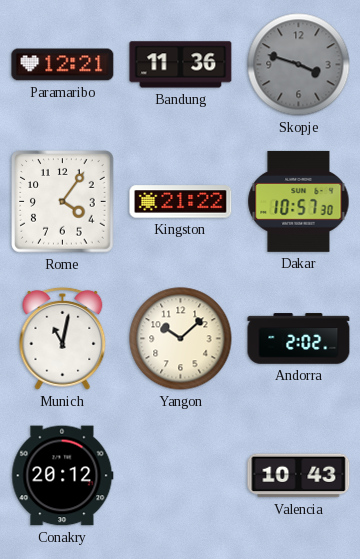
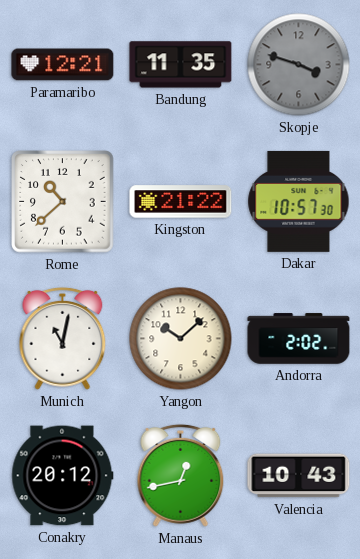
Bandung: 11:36 -> 11:35
Rome: 4:06 -> 10:38
Manaus: none -> 12:43
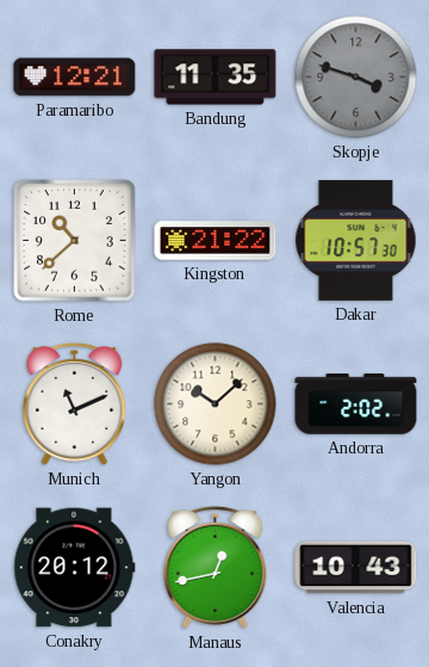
Munich: 11:02 -> 11:11
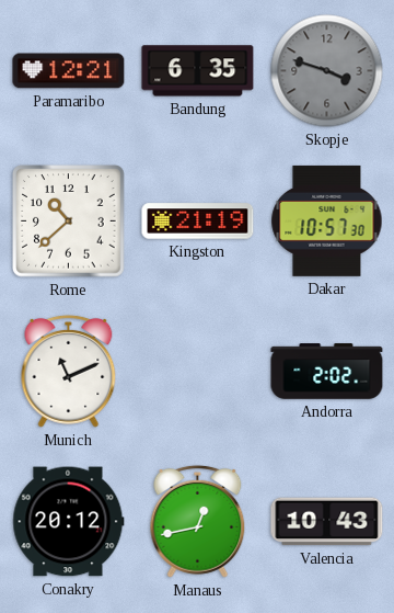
Bandung: 11:35 -> 6:35
Kingston: 21:22 -> 21:19
Yangon: 10:08 -> none
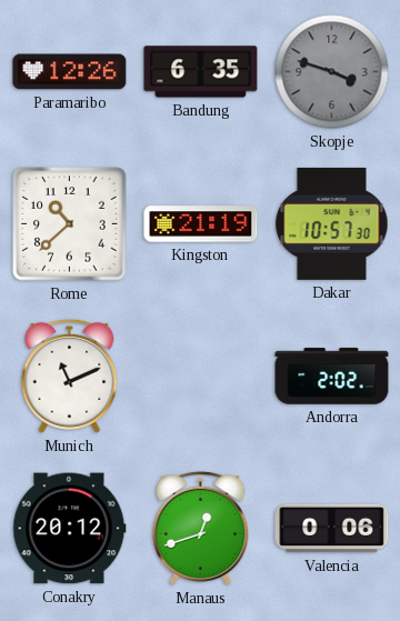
Paramaribo: 12:21 -> 12:26
Manaus: 12:43 -> 12:42
Valencia: 10:43 -> 0:06
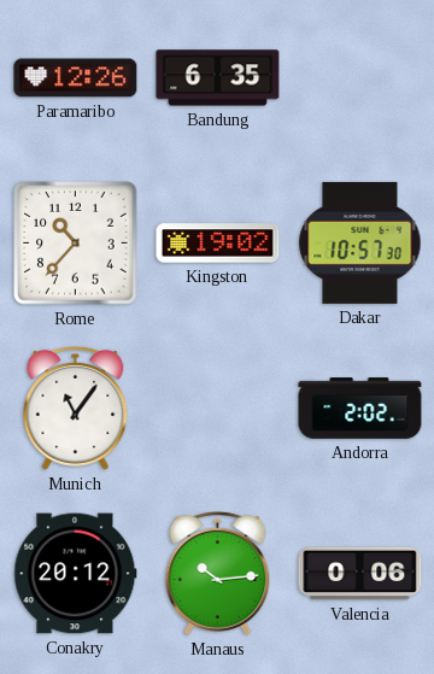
Skopje: 3:48 -> none
Rome: 10:38 -> 10:37
Kingston: 21:19 -> 19:02
Munich: 11:11 -> 11:06
Manaus: 12:42 -> 10:14
